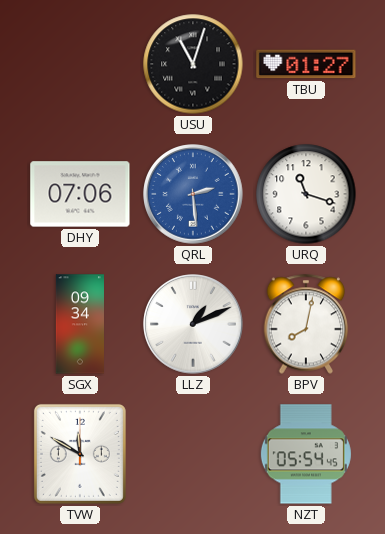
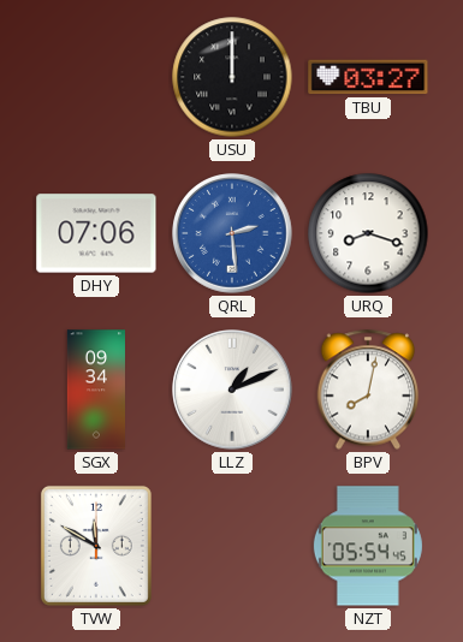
USU: 11:03 -> 12:00
TBU: 01:27 -> 03:27
URQ: 11:18 -> 8:18
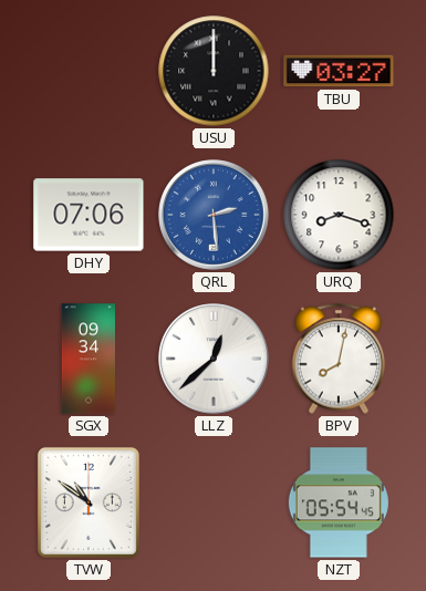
LLZ: 1:11 -> 12:38
TVW: 11:50 -> 10:51
